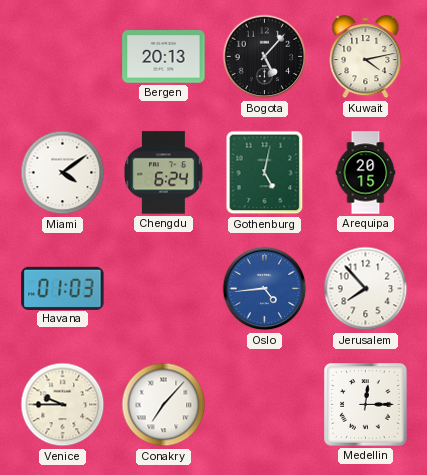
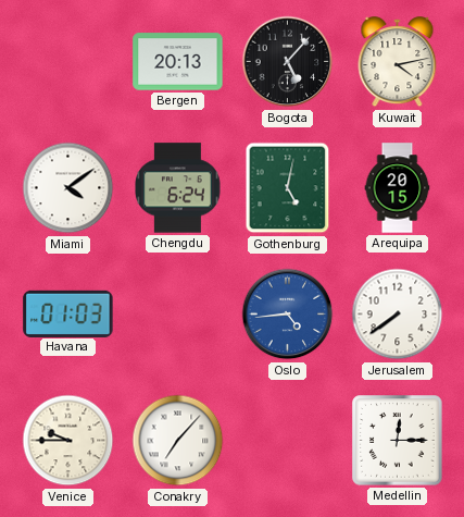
Jerusalem: 7:53 -> 7:39
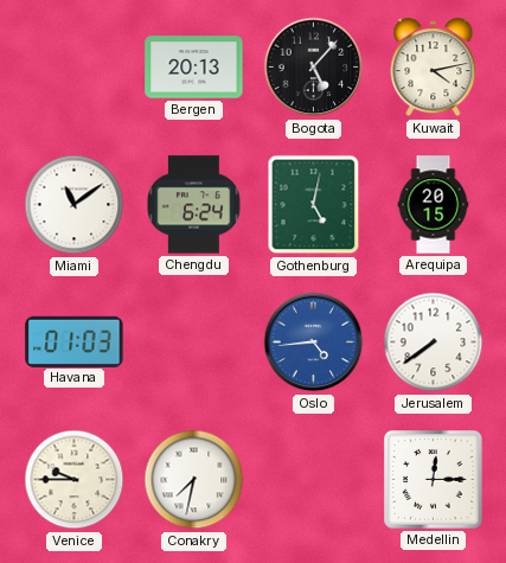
Miami: 4:09 -> 11:09
Conakry: 7:07 -> 7:32
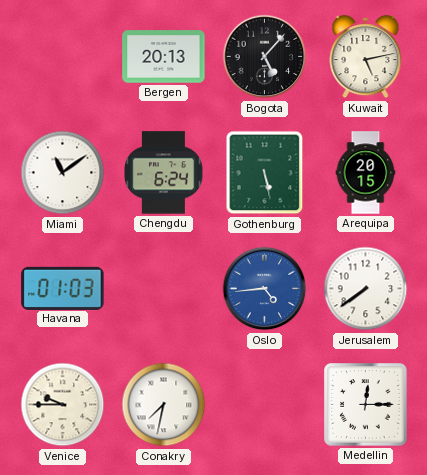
Kuwait: 4:13 -> 5:13
Gothenburg: 5:02 -> 5:28
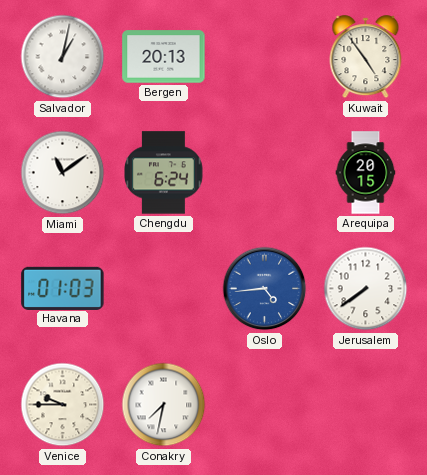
Salvador: none -> 1:02
Bogota: 5:07 -> none
Kuwait: 5:13 -> 4:54
Gothenburg: 5:28 -> none
Medellin: 12:15 -> none
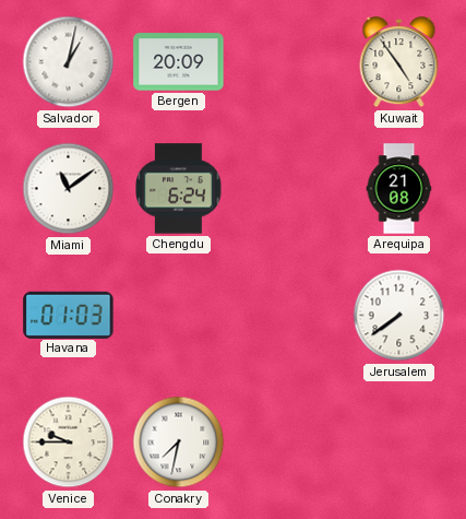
Bergen: 20:13 -> 20:09
Arequipa: 20:15 -> 21:08
Oslo: 4:44 -> none
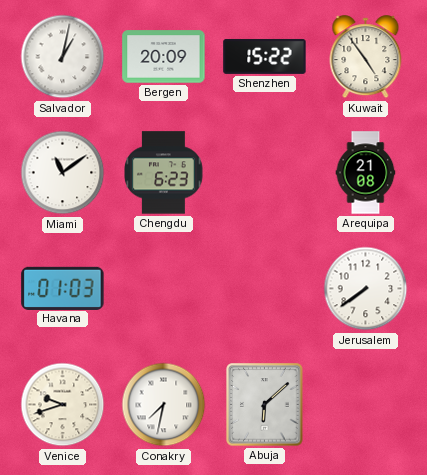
Shenzhen: none -> 15:22
Chengdu: 6:24 -> 6:23
Venice: 9:45 -> 9:42
Abuja: none -> 6:08
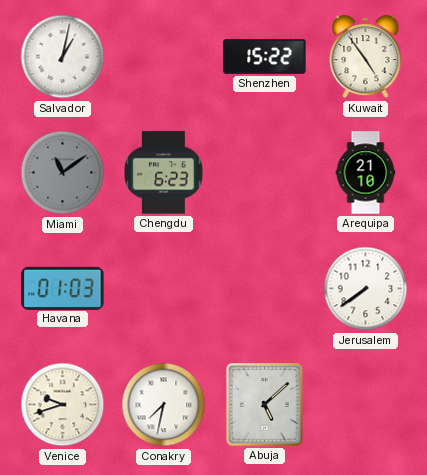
Bergen: 20:09 -> none
Miami dial: white -> grey
Arequipa: 21:08 -> 21:10
Abuja: 6:08 -> 5:08
